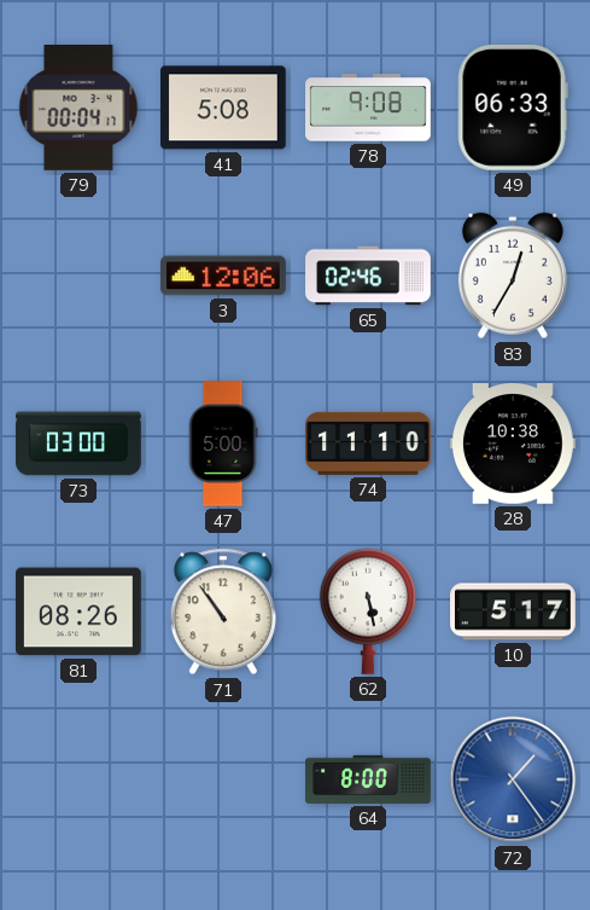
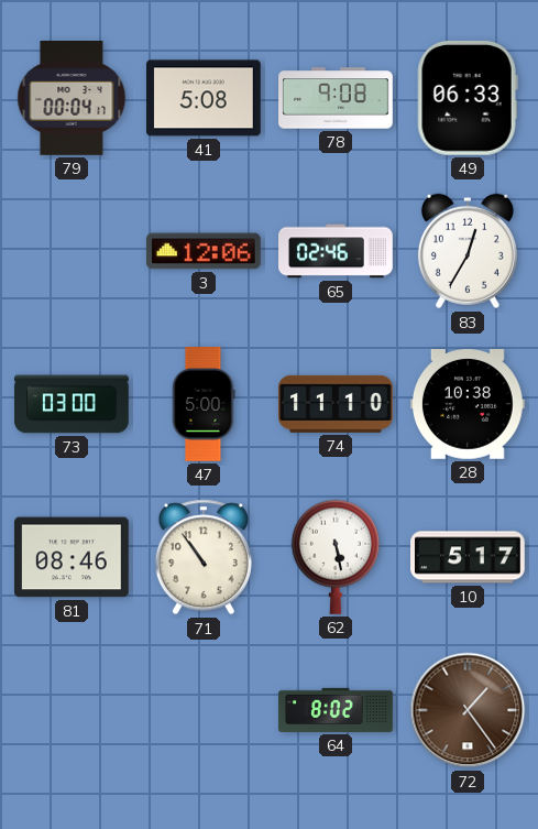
81: 08:26 -> 08:46
64: 8:00 -> 8:02
72 dial: blue -> brown
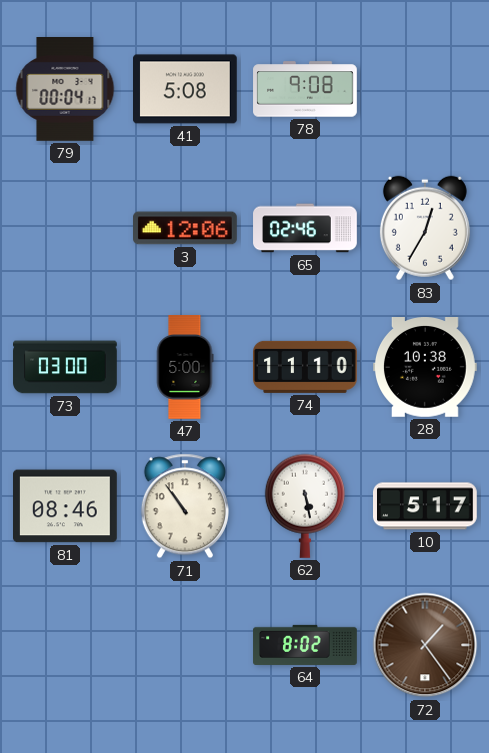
49: 06:33 -> none
